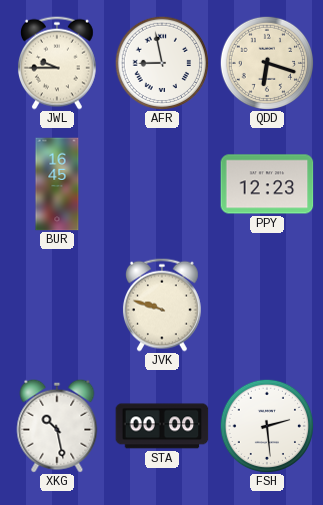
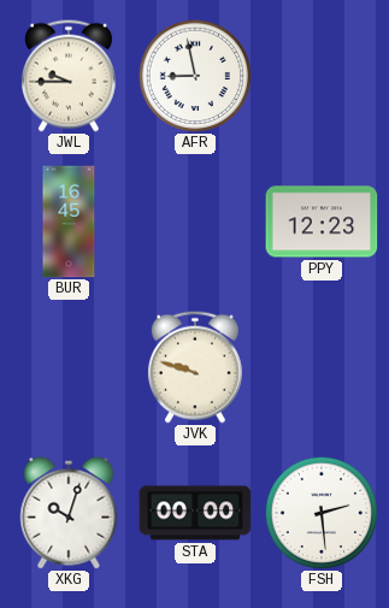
QDD: 6:18 -> none
XKG: 10:28 -> 10:03
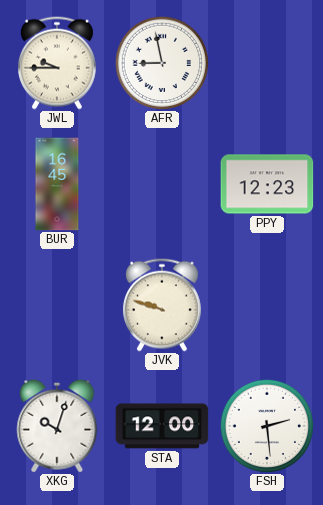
STA: 00:00 -> 12:00
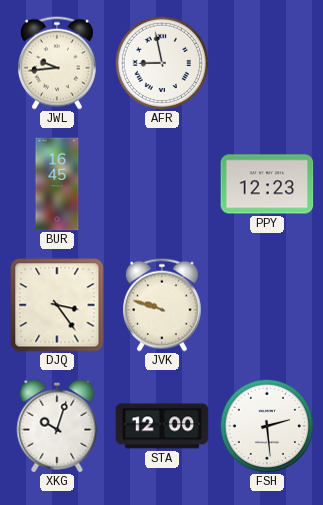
JWL: 9:45 -> 9:44
DJQ: none -> 3:24
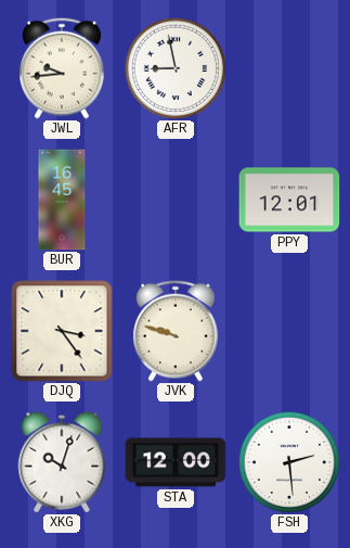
PPY: 12:23 -> 12:01
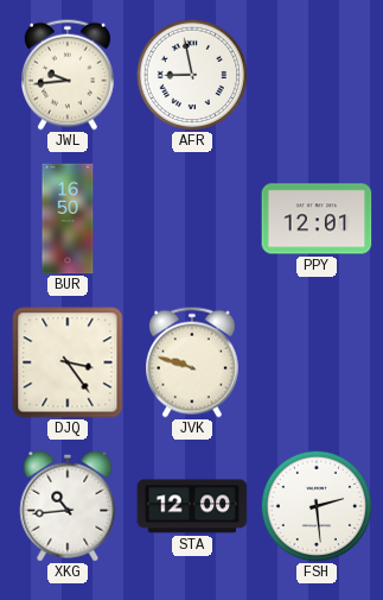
BUR: 16:45 -> 16:50
XKG: 10:03 -> 10:44
